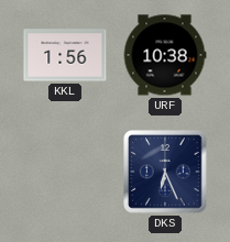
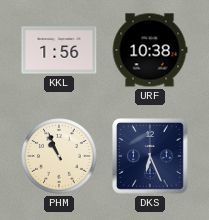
PHM: none -> 10:56
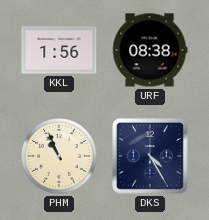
URF: 10:38 -> 08:38
DKS: 6:26 -> 4:25
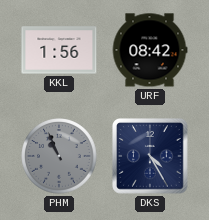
URF: 08:38 -> 08:42
PHM dial: cream -> grey
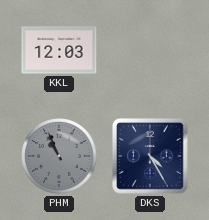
KKL: 1:56 -> 12:03
URF: 08:42 -> none
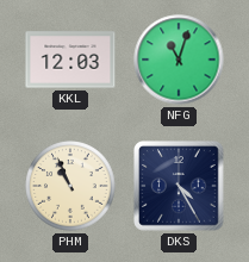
NFG: none -> 11:03
PHM dial: grey -> cream
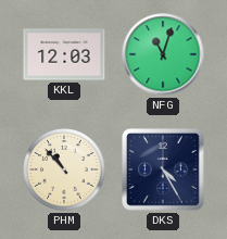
PHM: 10:56 -> 10:53
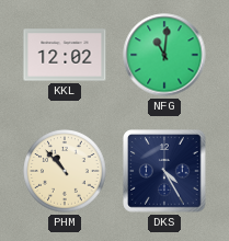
KKL: 12:03 -> 12:02
NFG: 11:03 -> 11:01
